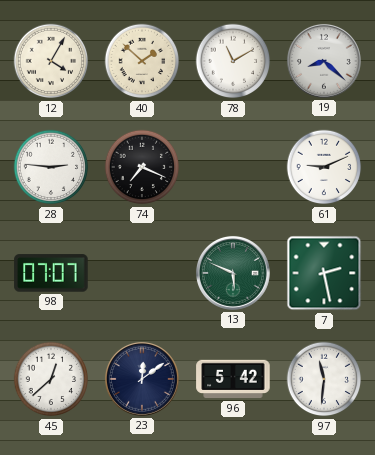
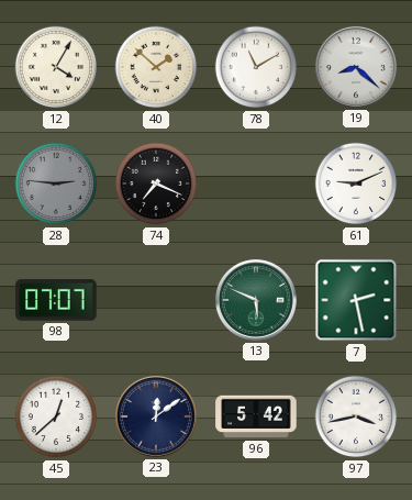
28 dial: white -> grey
97: 11:31 -> 3:43
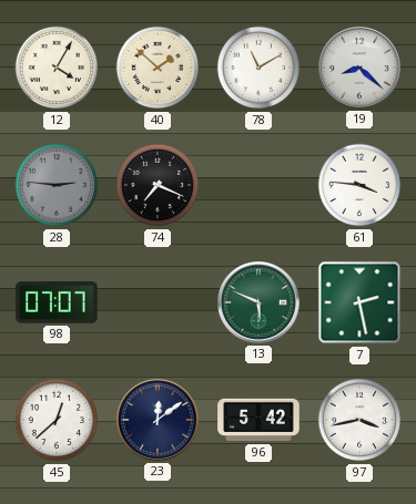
61: 9:11 -> 3:46
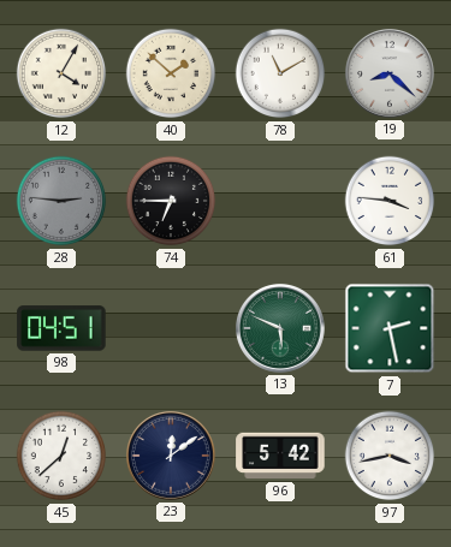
74: 7:19 -> 6:45
98: 07:07 -> 04:51
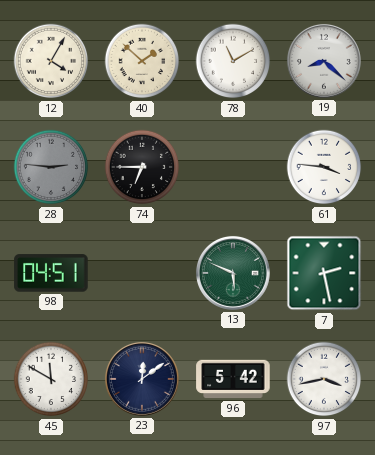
45: 12:38 -> 11:50
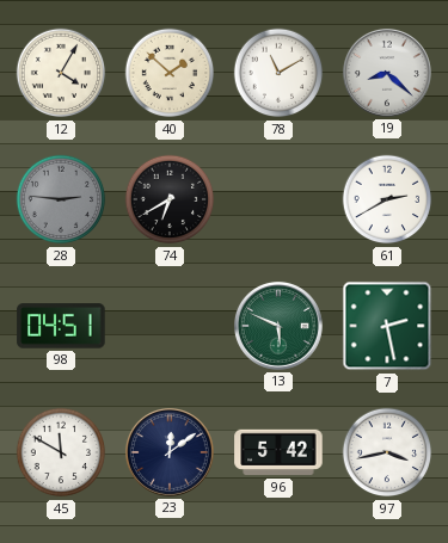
74: 6:45 -> 6:40
61: 3:46 -> 2:40
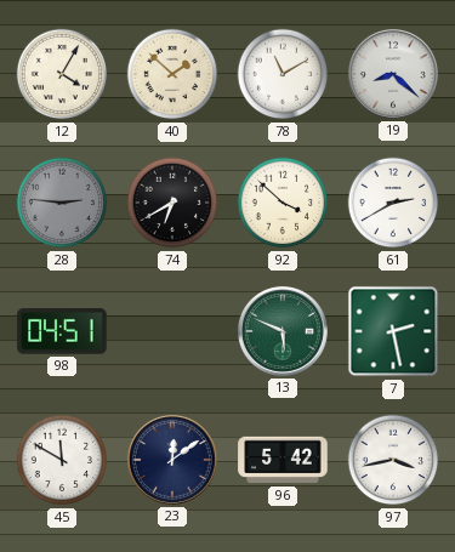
92: none -> 3:52
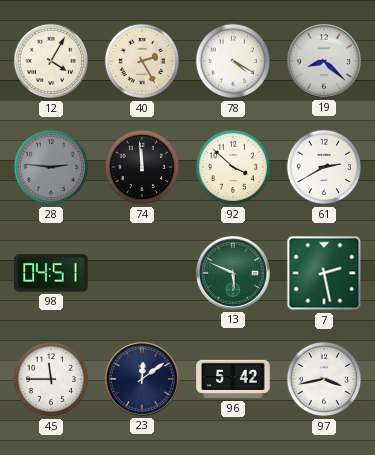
40: 1:52 -> 2:25
78: 11:10 -> 4:20
74: 6:40 -> 11:59
45: 11:50 -> 11:45
